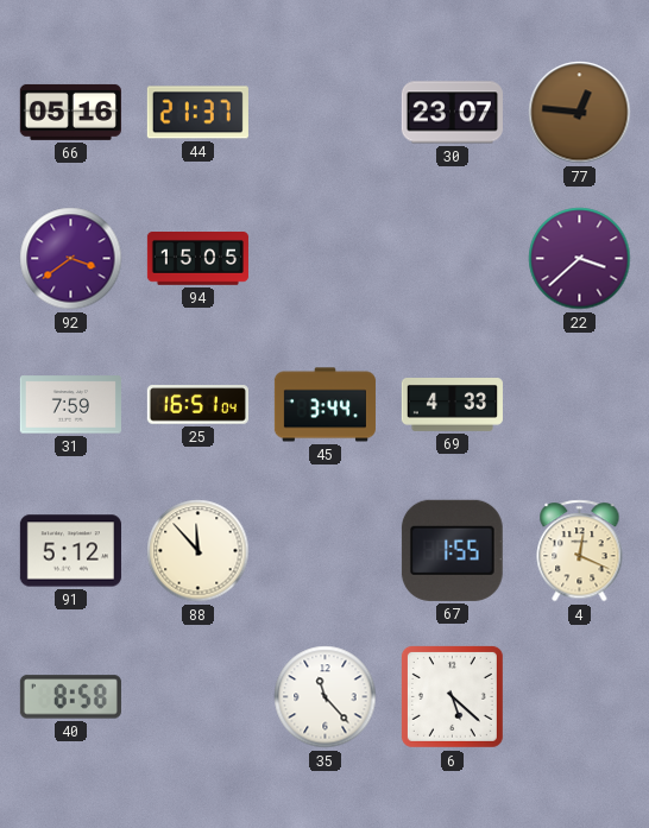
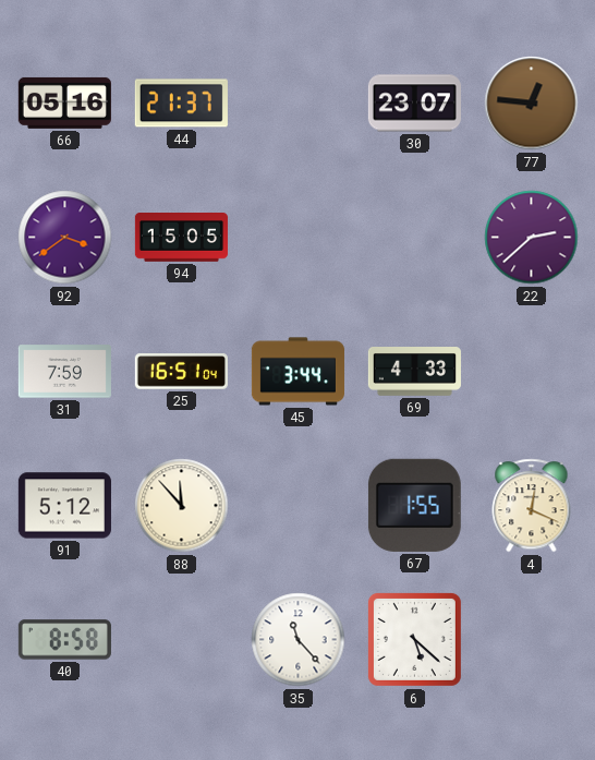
22: 3:38 -> 2:38
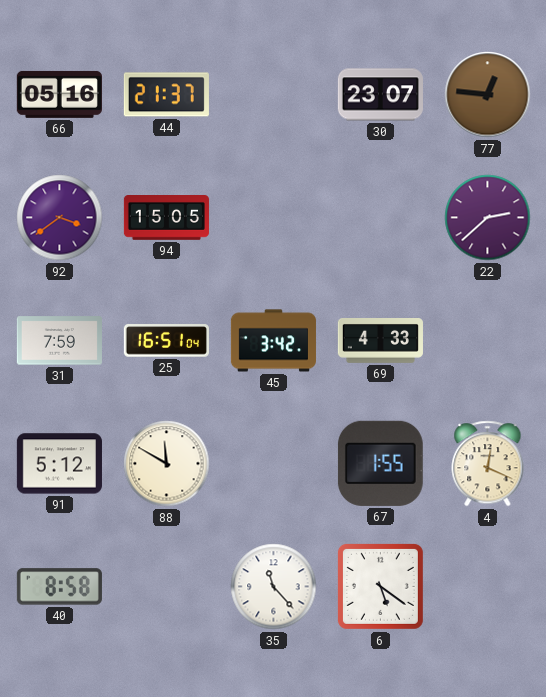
45: 3:44 -> 3:42
88: 11:53 -> 11:50
6: 5:22 -> 5:21
